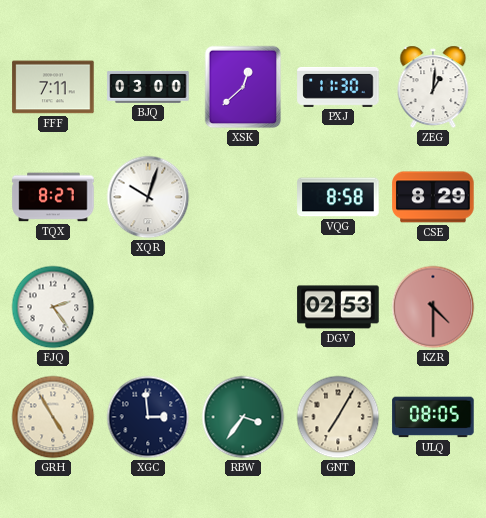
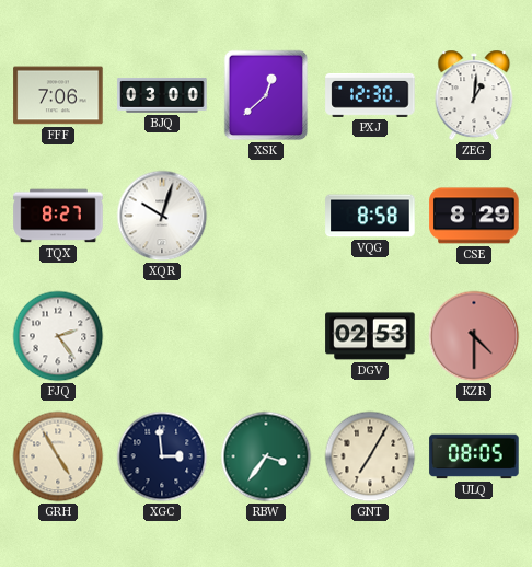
FFF: 7:11 -> 7:06
PXJ: 11:30 -> 12:30
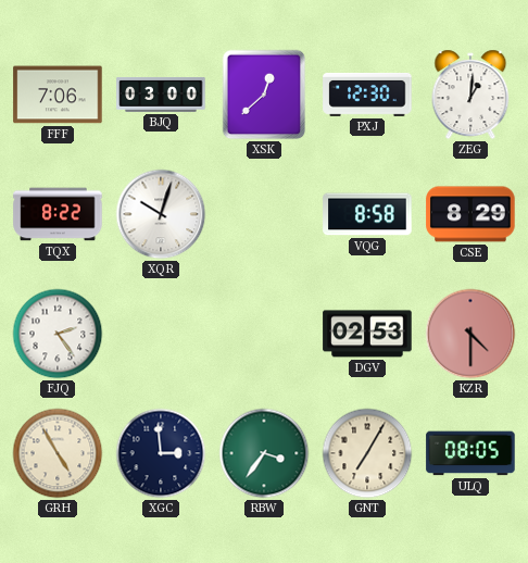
TQX: 8:27 -> 8:22
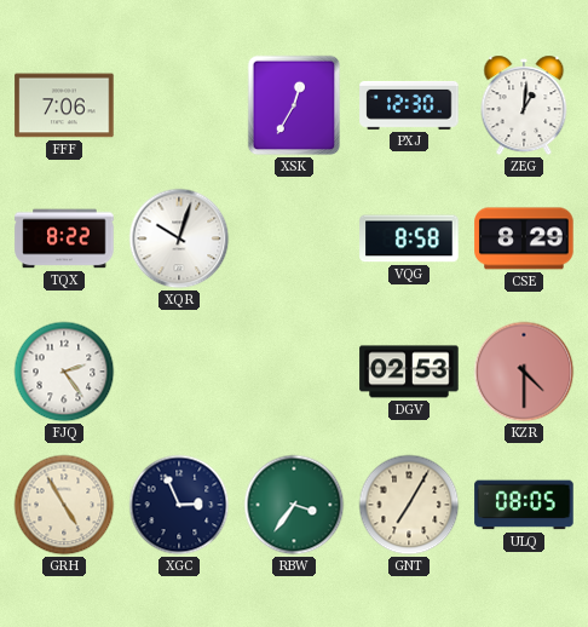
BJQ: 03:00 -> none
XSK: 12:38 -> 12:35
XGC: 2:59 -> 2:56
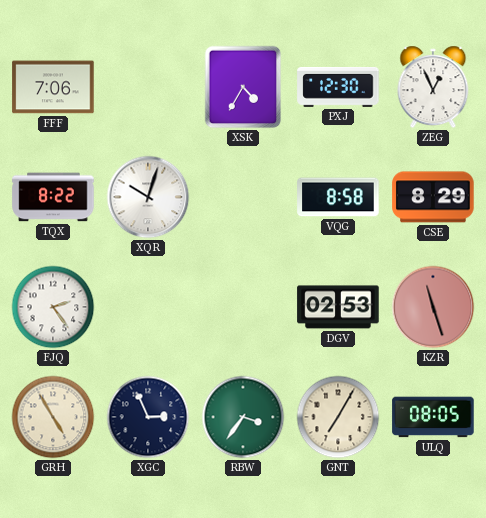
XSK: 12:35 -> 4:35
ZEG: 1:01 -> 12:56
KZR: 4:30 -> 11:27
